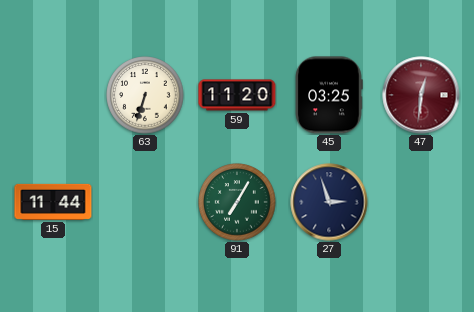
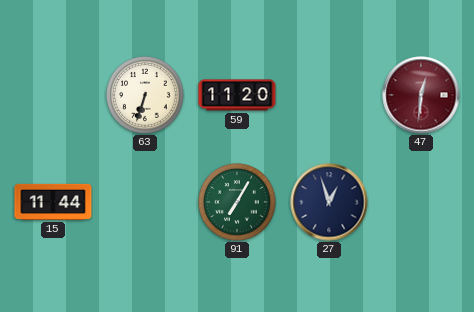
45: 03:25 -> none
27: 2:57 -> 12:57
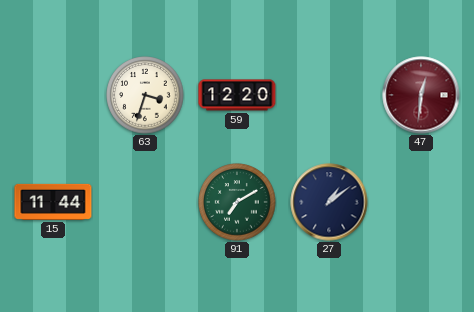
63: 6:33 -> 3:33
59: 11:20 -> 12:20
91: 7:05 -> 7:10
27: 12:57 -> 1:09
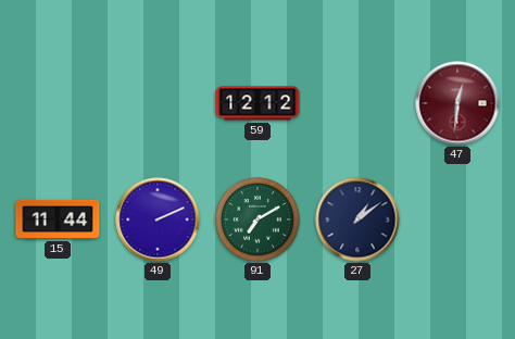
63: 3:33 -> none
59: 12:20 -> 12:12
49: none -> 2:11
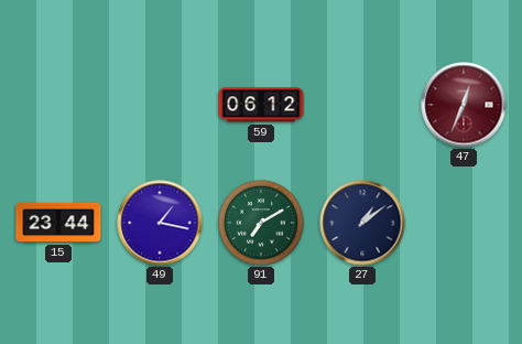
59: 12:12 -> 06:12
47: 12:31 -> 12:34
15: 11:44 -> 23:44
49: 2:11 -> 1:17
